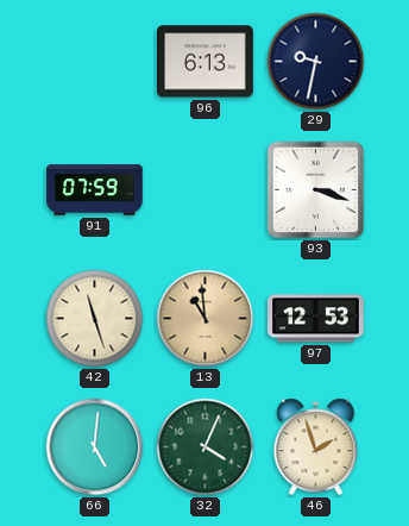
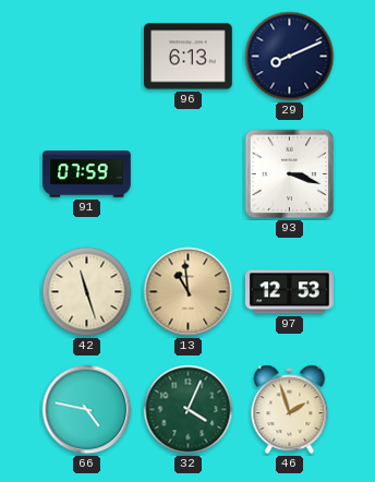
29: 9:32 -> 8:11
66: 5:01 -> 4:47
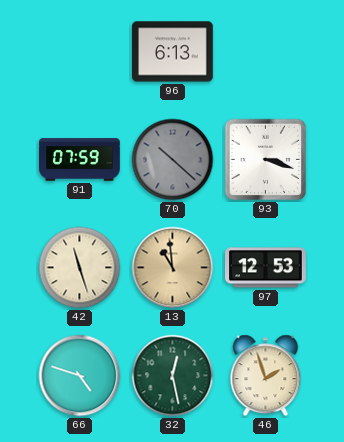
29: 8:11 -> none
70: none -> 10:22
66: 4:47 -> 4:48
32: 4:04 -> 12:28
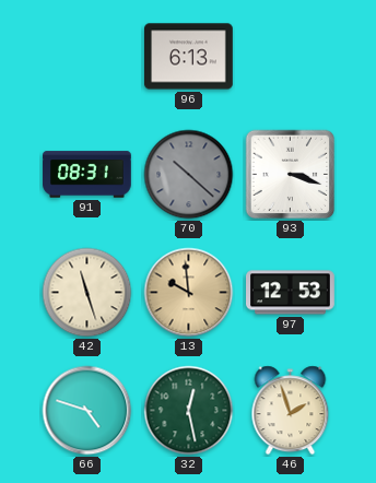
91: 07:59 -> 08:31
13: 10:59 -> 9:59
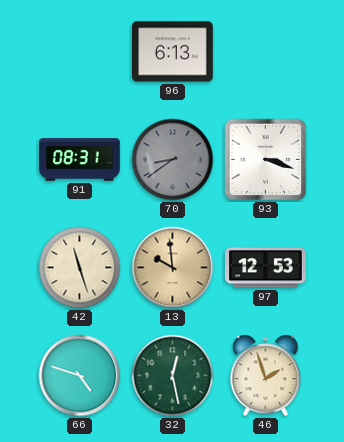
70: 10:22 -> 8:39
